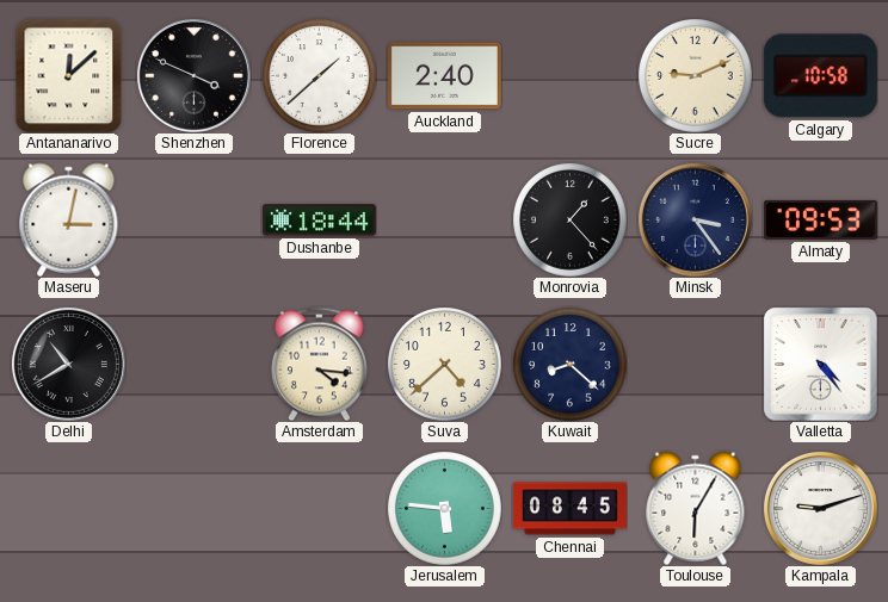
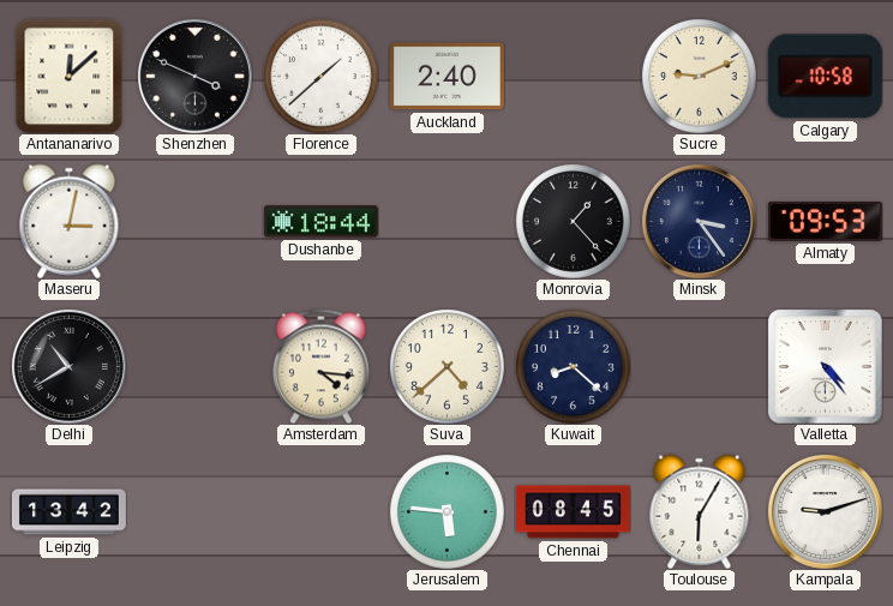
Leipzig: none -> 13:42
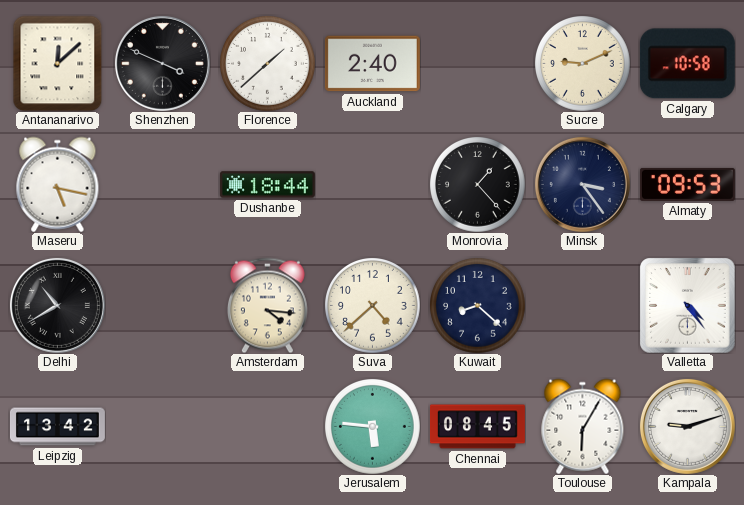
Maseru: 3:02 -> 5:17
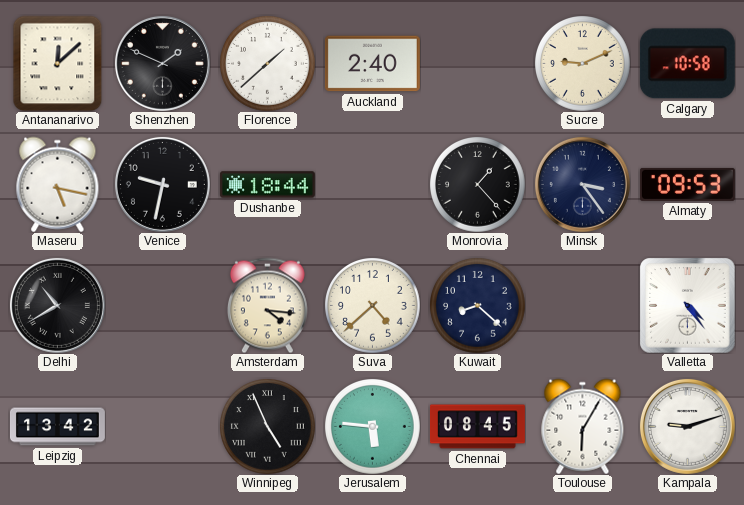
Shenzhen: 3:49 -> 1:49
Venice: none -> 9:32
Winnipeg: none -> 4:56
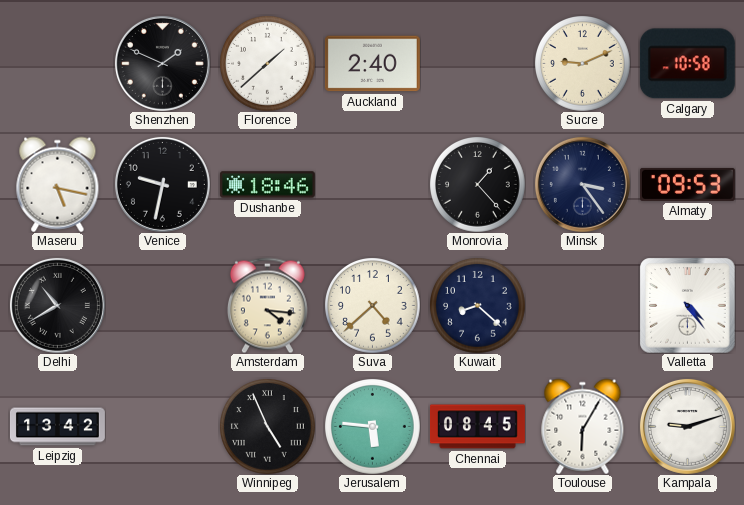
Antananarivo: 12:08 -> none
Dushanbe: 18:44 -> 18:46
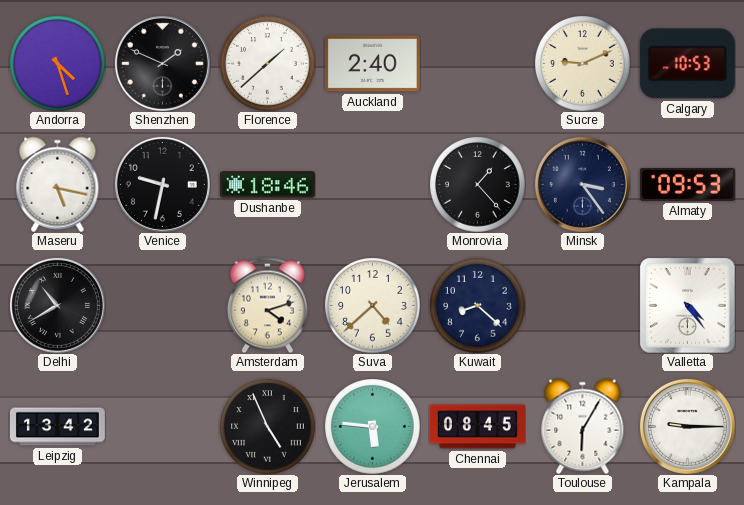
Andorra: none -> 4:27
Calgary: 10:58 -> 10:53
Amsterdam: 4:16 -> 4:12
Kampala: 9:12 -> 9:15
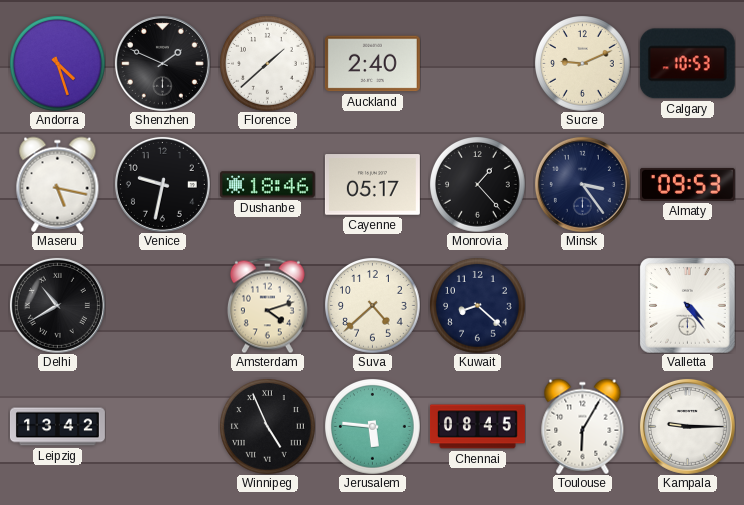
Cayenne: none -> 05:17
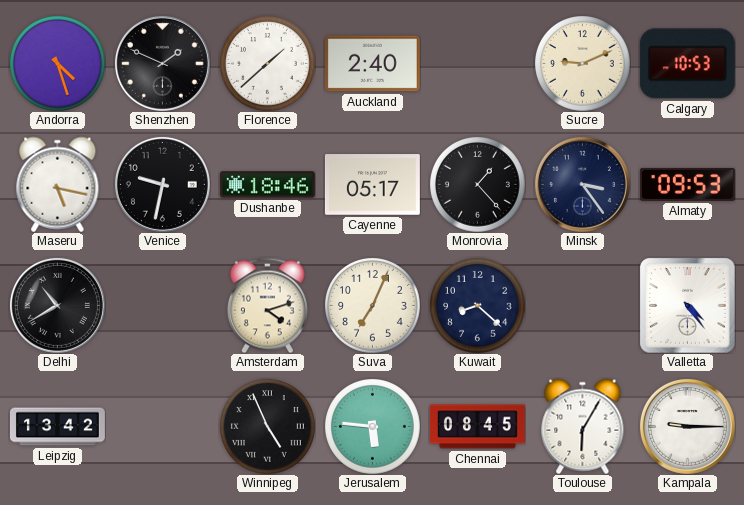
Suva: 4:38 -> 7:04
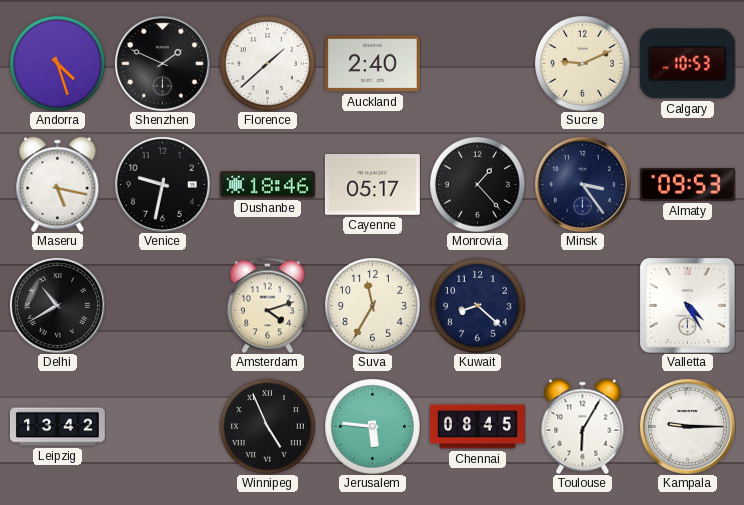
Suva: 7:04 -> 11:35
Valletta: 4:24 -> 4:25
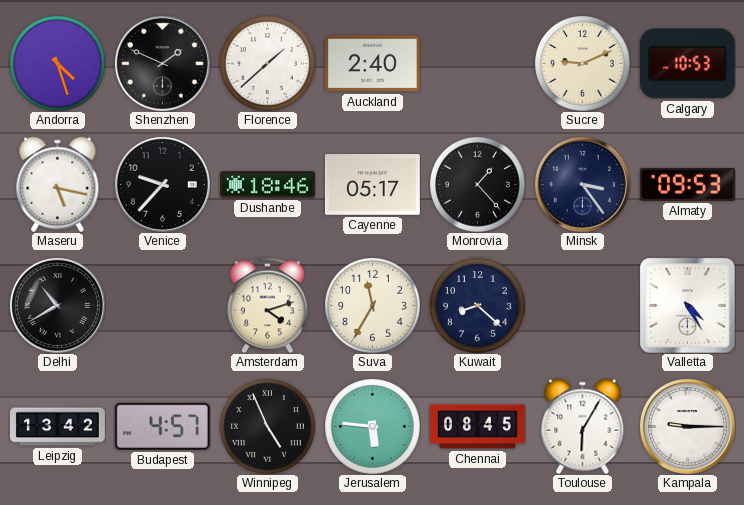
Venice: 9:32 -> 9:37
Budapest: none -> 4:57
